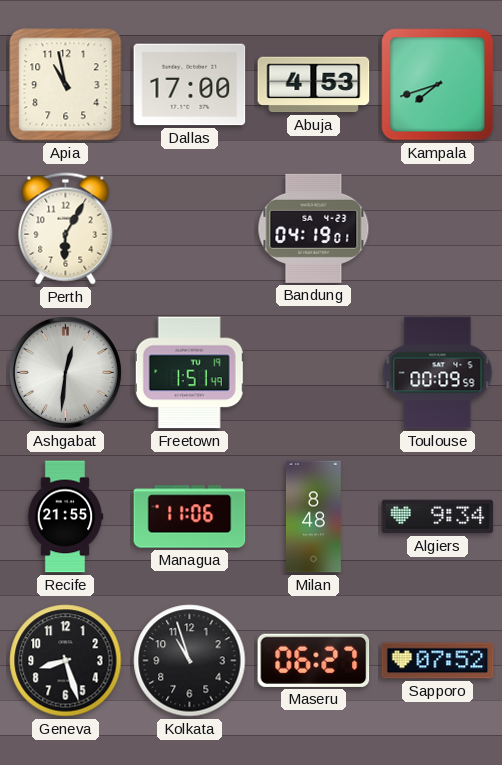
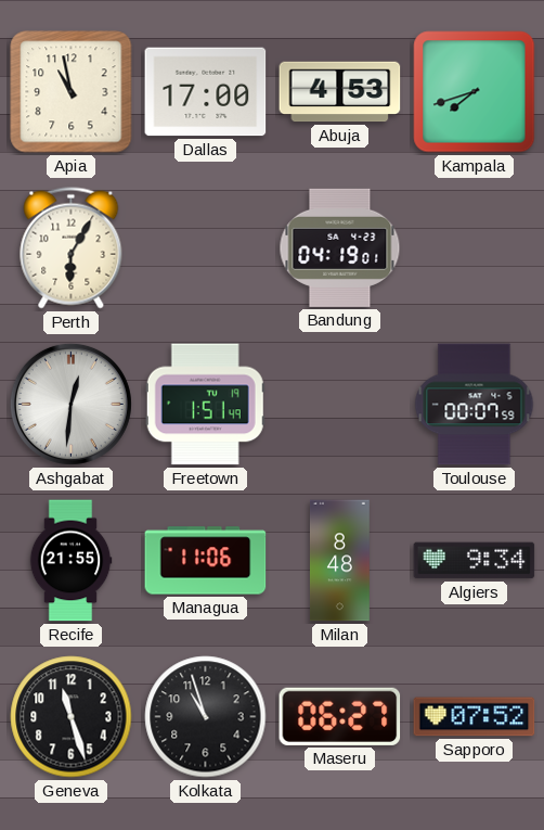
Toulouse: 00:09 -> 00:07
Geneva: 8:27 -> 11:27
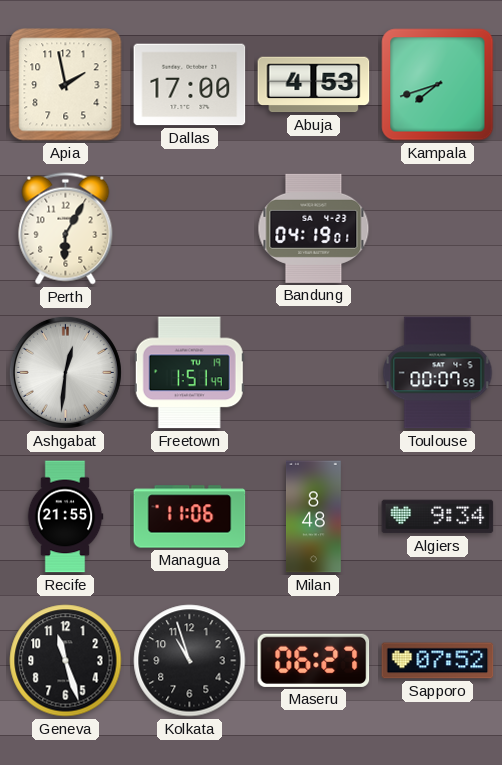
Apia: 10:58 -> 1:58
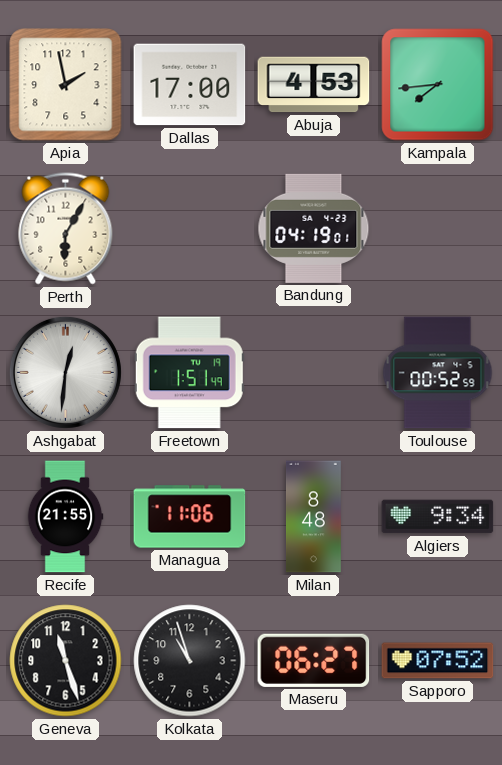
Kampala: 7:42 -> 7:44
Toulouse: 00:07 -> 00:52
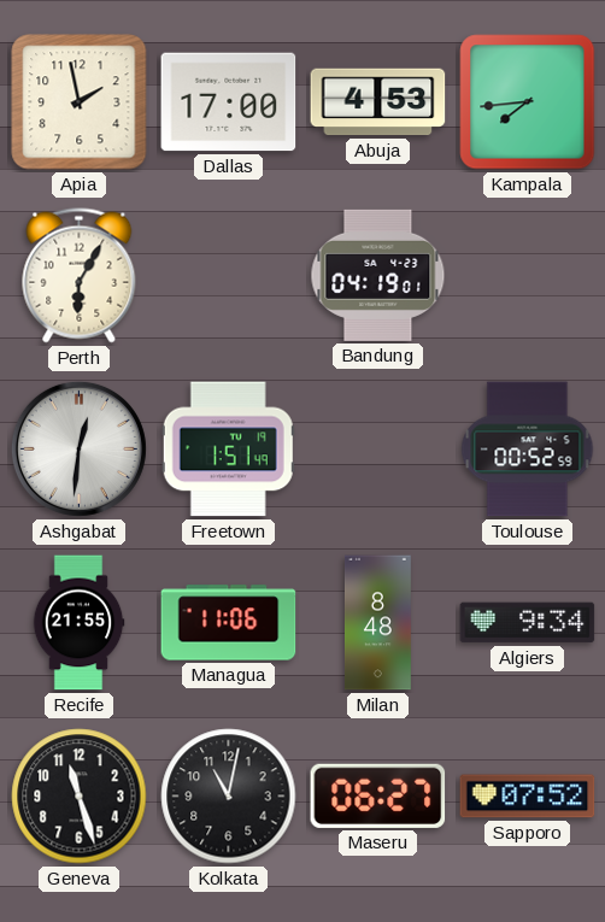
Kolkata: 10:57 -> 11:02
